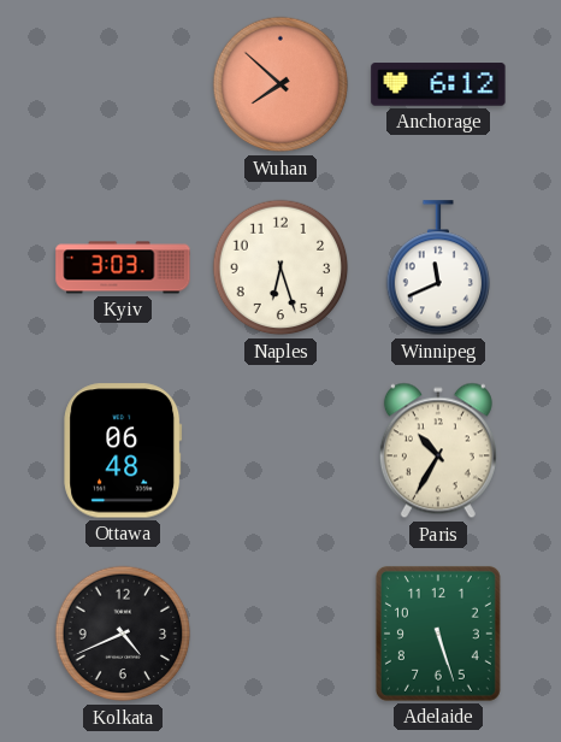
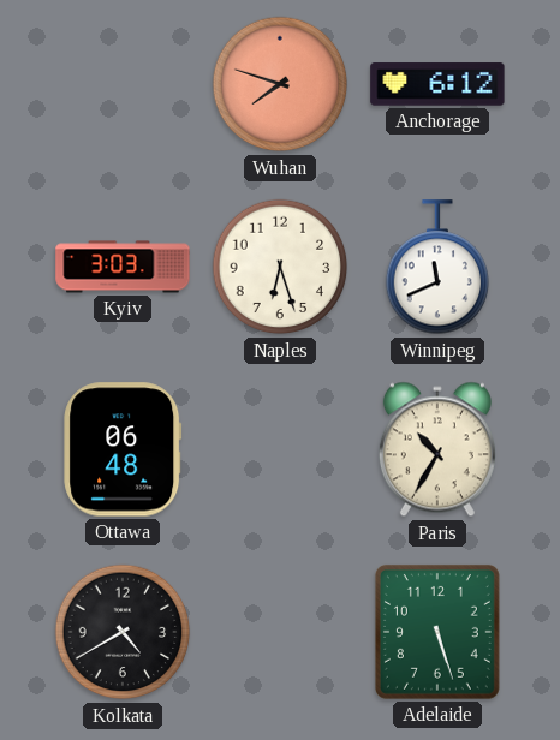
Wuhan: 7:52 -> 7:48
Kolkata: 4:41 -> 4:40
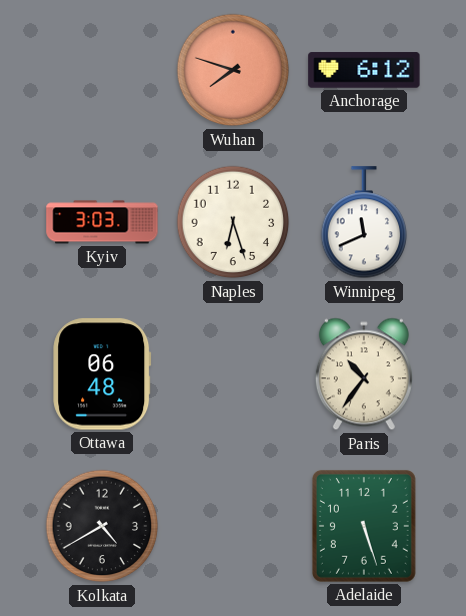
Paris: 10:35 -> 10:36
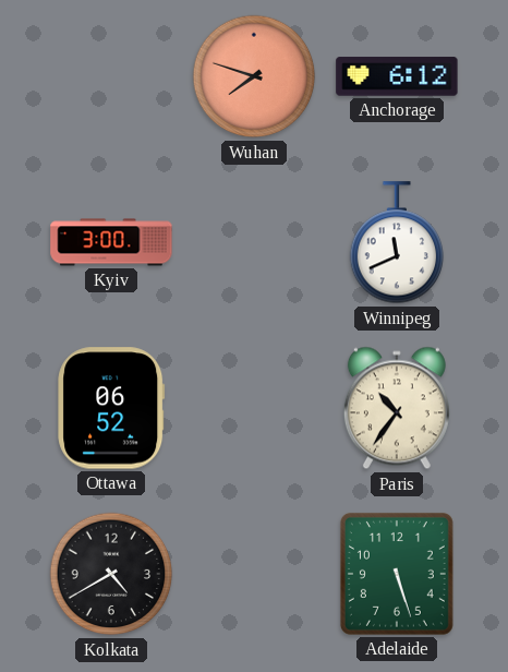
Kyiv: 3:03 -> 3:00
Naples: 6:27 -> none
Ottawa: 06:48 -> 06:52
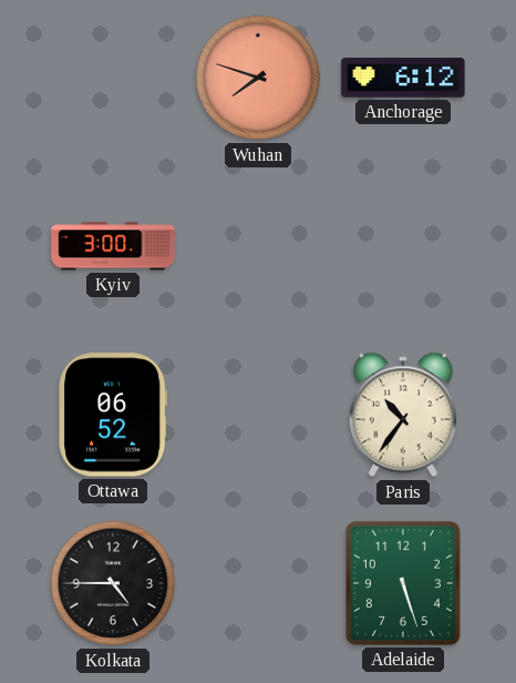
Winnipeg: 11:41 -> none
Kolkata: 4:40 -> 4:45
